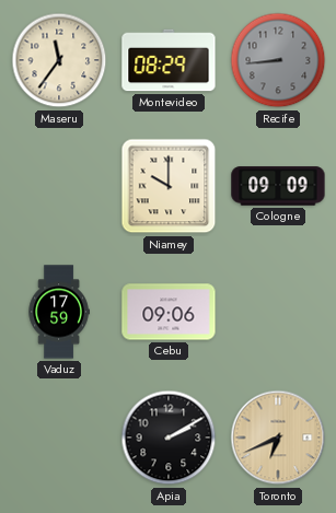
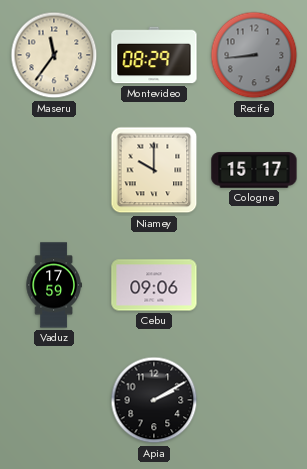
Cologne: 09:09 -> 15:17
Toronto: 6:41 -> none
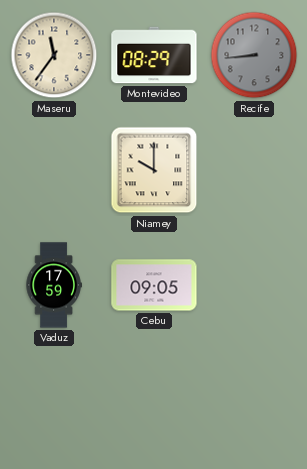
Cologne: 15:17 -> none
Cebu: 09:06 -> 09:05
Apia: 2:10 -> none
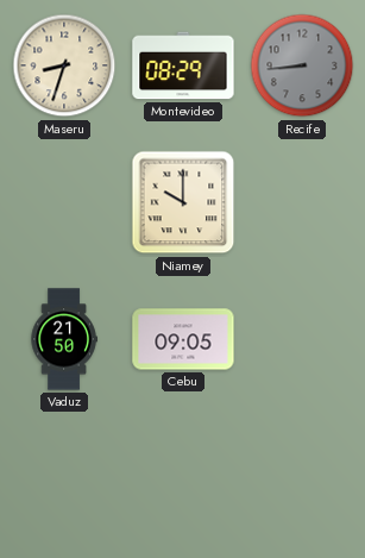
Maseru: 11:36 -> 8:33
Vaduz: 17:59 -> 21:50
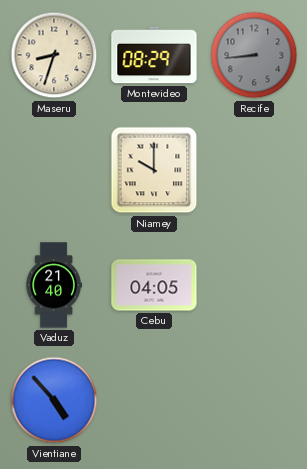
Vaduz: 21:50 -> 21:40
Cebu: 09:05 -> 04:05
Vientiane: none -> 4:53
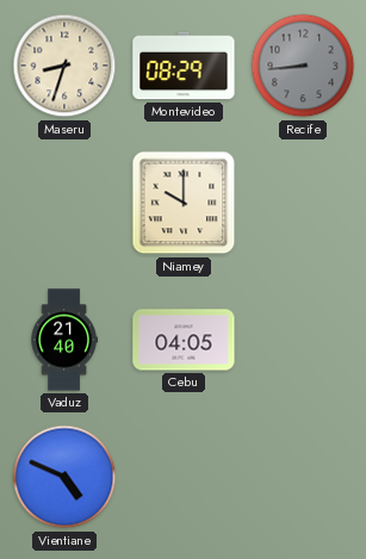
Vientiane: 4:53 -> 4:49
